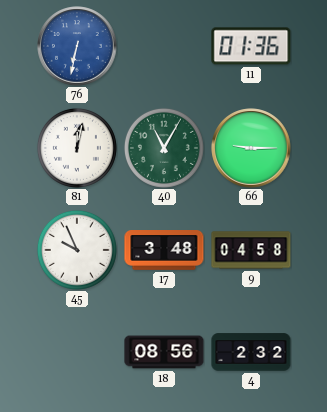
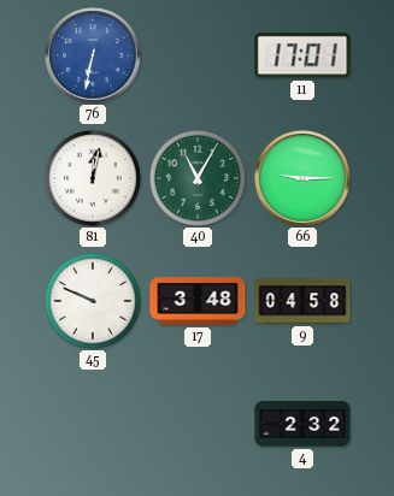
11: 01:36 -> 17:01
45: 9:56 -> 9:49
18: 08:56 -> none
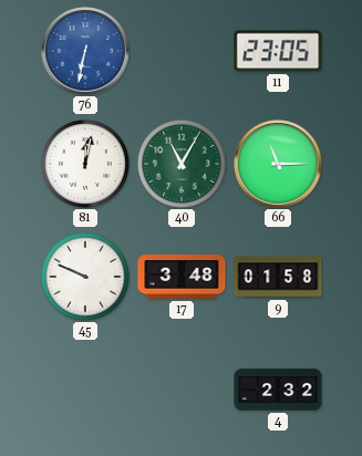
11: 17:01 -> 23:05
66: 9:15 -> 11:15
9: 04:58 -> 01:58
